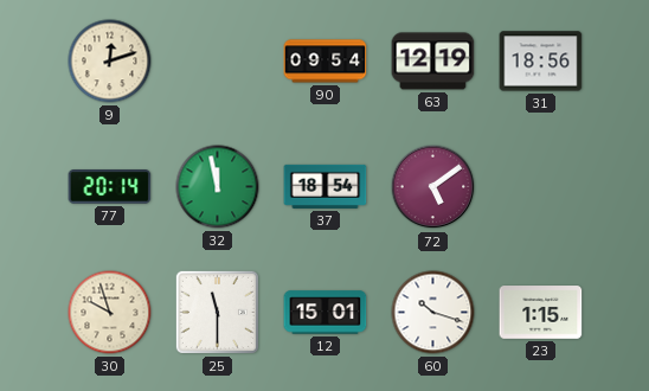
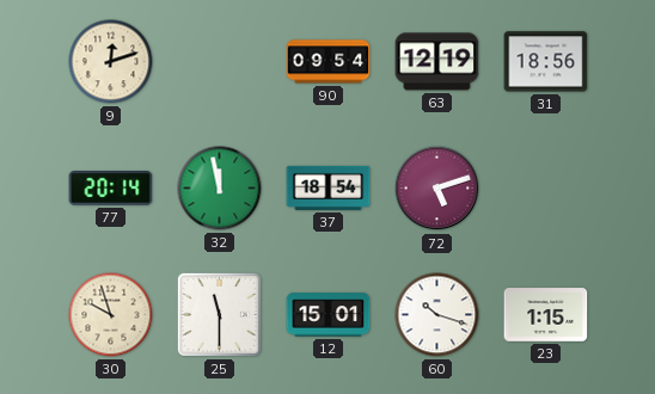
72: 5:09 -> 5:12
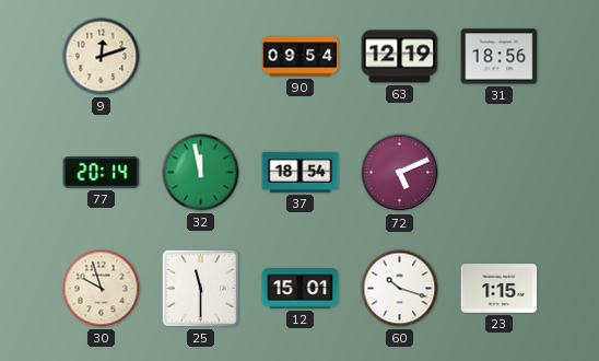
72: 5:12 -> 5:11
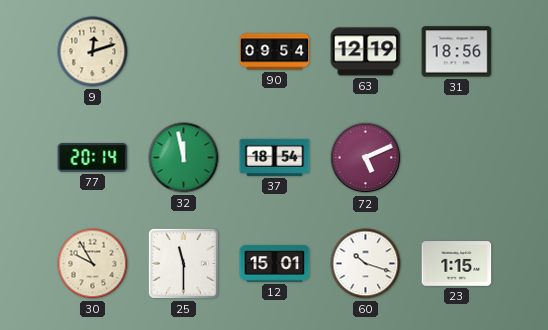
30: 9:57 -> 9:55
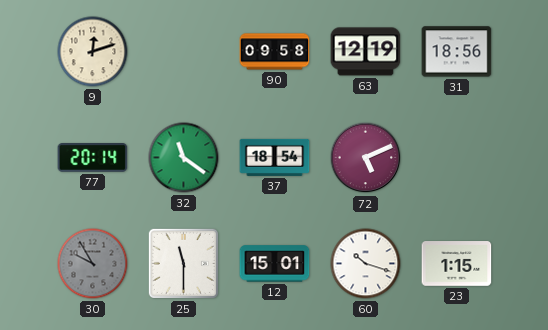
90: 09:54 -> 09:58
32: 11:58 -> 11:21
30 dial: cream -> grey
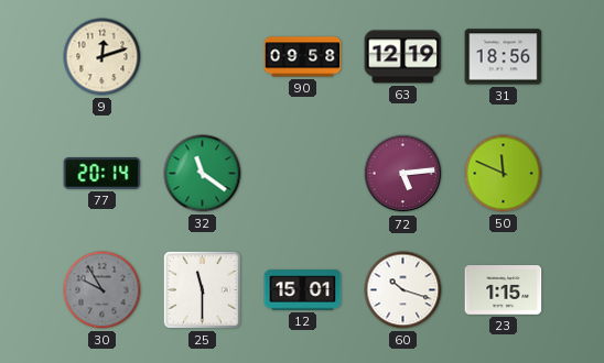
37: 18:54 -> none
72: 5:11 -> 5:14
50: none -> 11:49
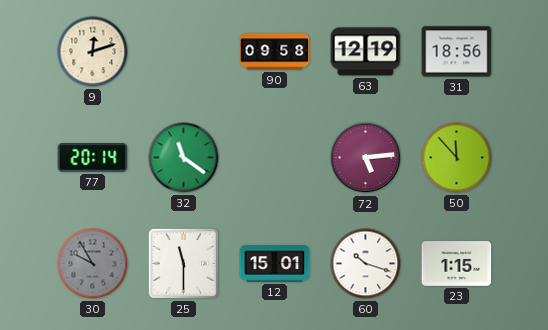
50: 11:49 -> 11:53
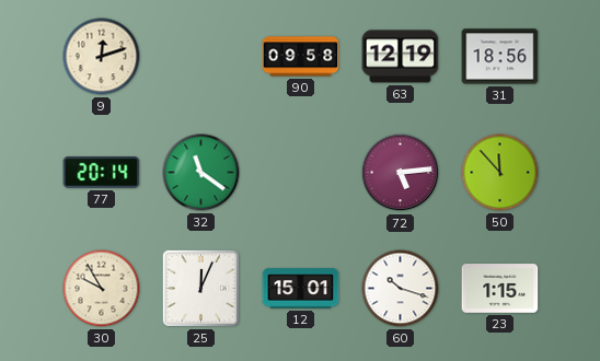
30 dial: grey -> cream
25: 11:30 -> 12:04
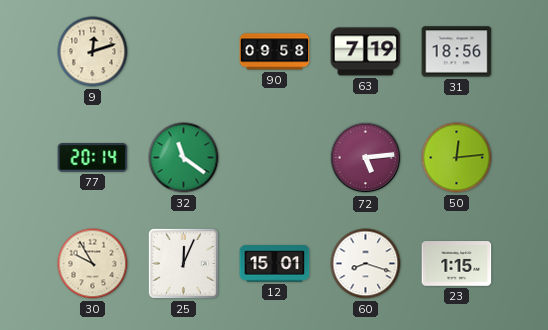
63: 12:19 -> 7:19
50: 11:53 -> 12:14
60: 10:18 -> 8:18
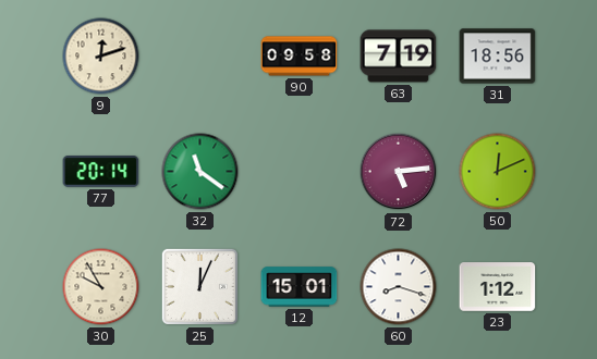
50: 12:14 -> 12:11
23: 1:15 -> 1:12
